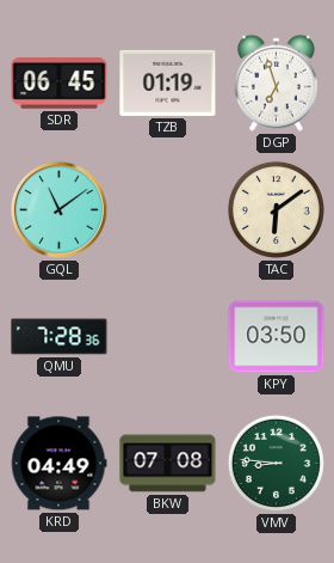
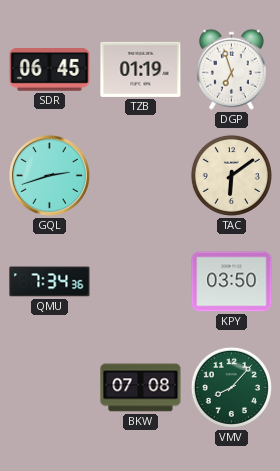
GQL: 11:09 -> 2:42
QMU: 7:28 -> 7:34
KRD: 04:49 -> none
VMV: 8:46 -> 8:07
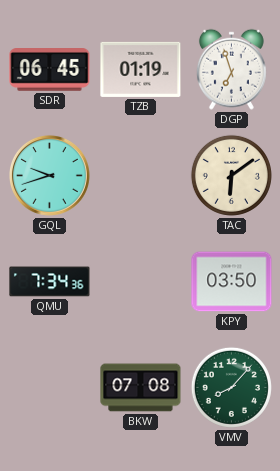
GQL: 2:42 -> 9:42
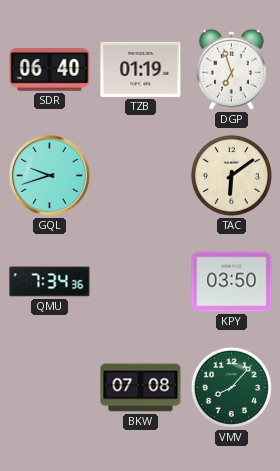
SDR: 06:45 -> 06:40
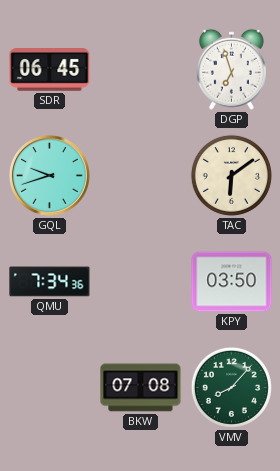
SDR: 06:40 -> 06:45
TZB: 01:19 -> none
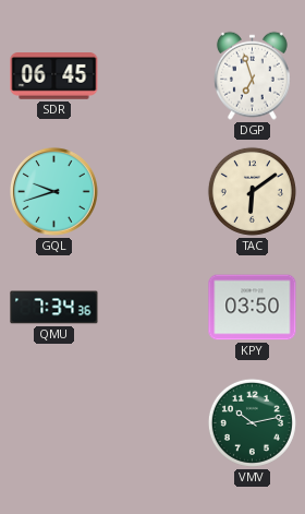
BKW: 07:08 -> none
VMV: 8:07 -> 10:13
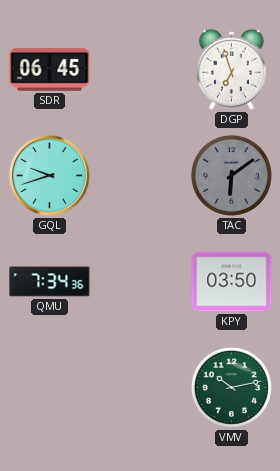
TAC dial: cream -> grey
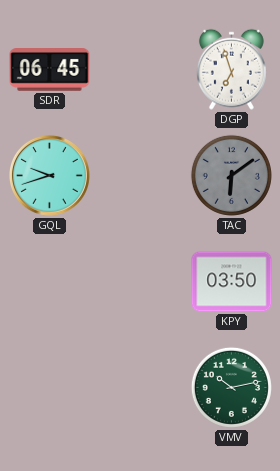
QMU: 7:34 -> none
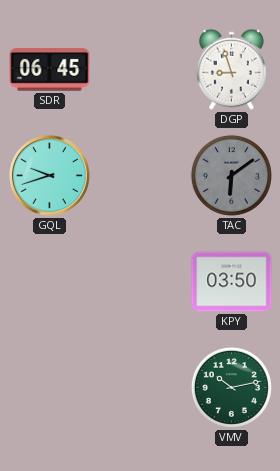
DGP: 6:57 -> 8:57
